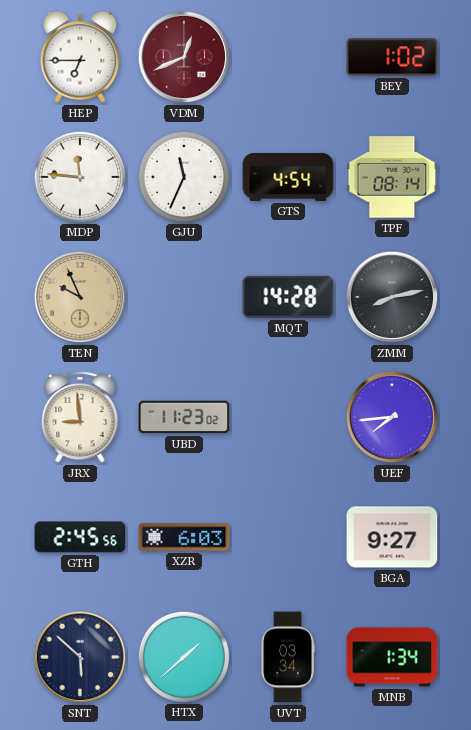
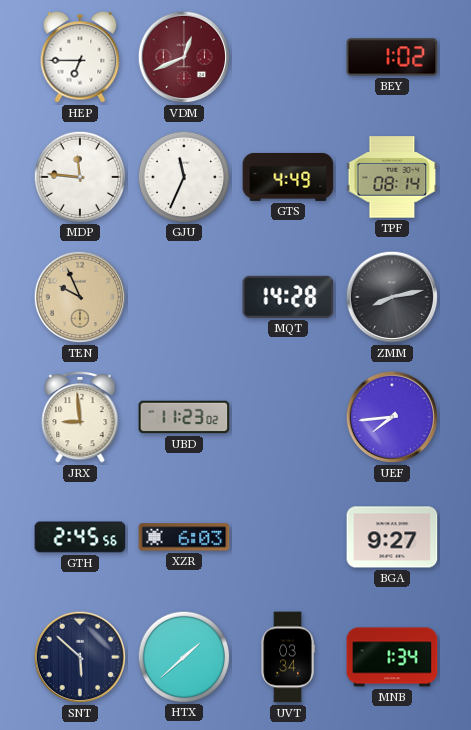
GTS: 4:54 -> 4:49
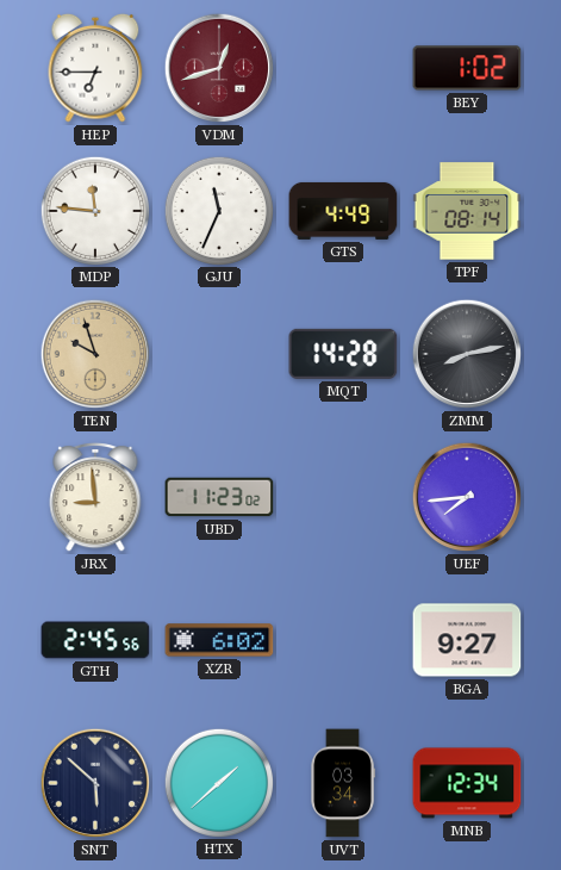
VDM: 12:41 -> 12:42
TEN: 9:56 -> 9:57
XZR: 6:03 -> 6:02
MNB: 1:34 -> 12:34
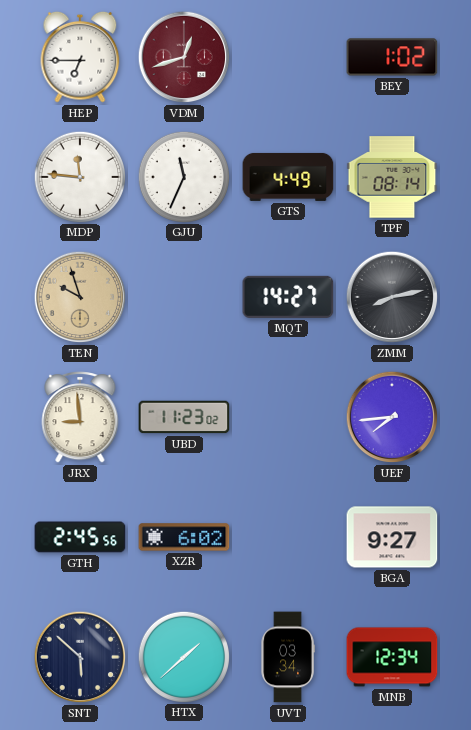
MQT: 14:28 -> 14:27
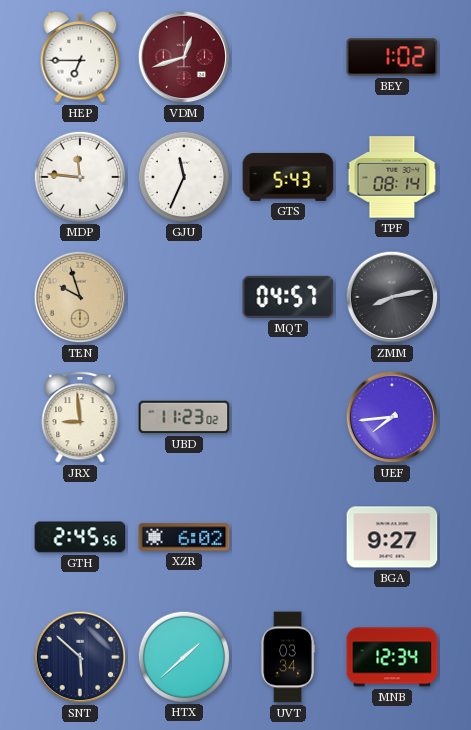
GTS: 4:49 -> 5:43
MQT: 14:27 -> 04:57
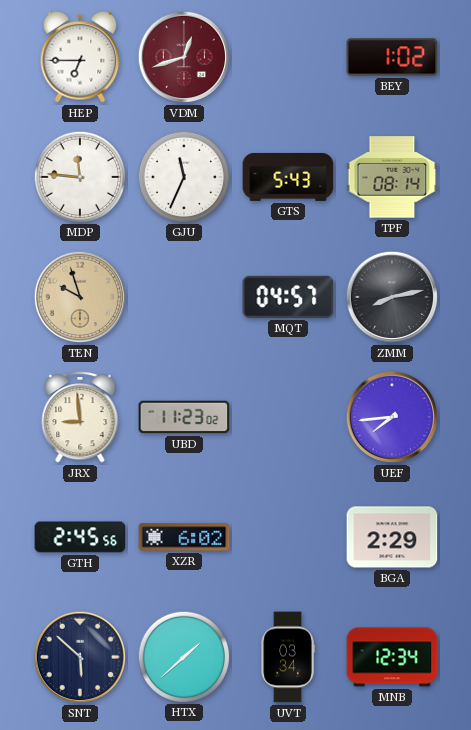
BGA: 9:27 -> 2:29
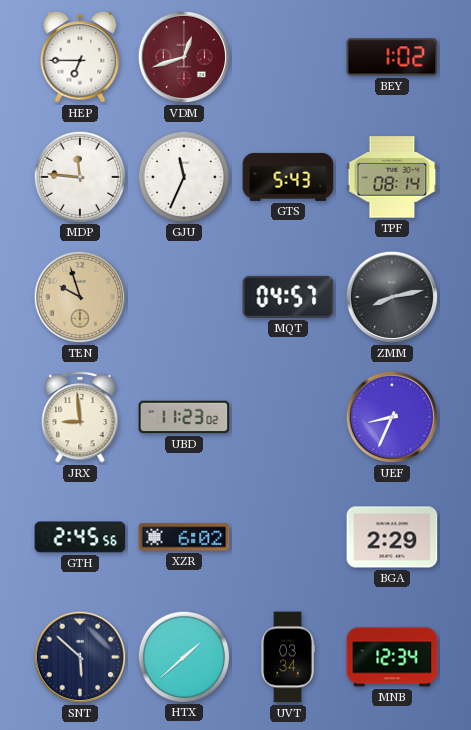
UEF: 7:44 -> 8:34
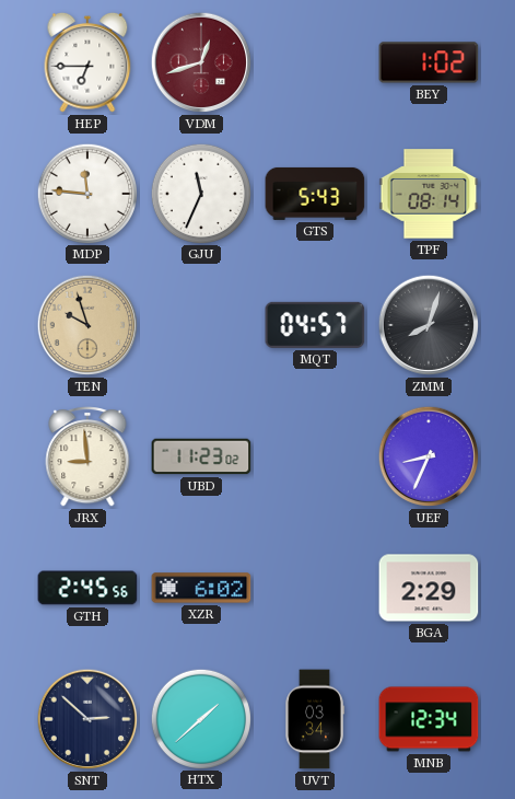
ZMM: 8:13 -> 8:03
SNT: 5:52 -> 2:52
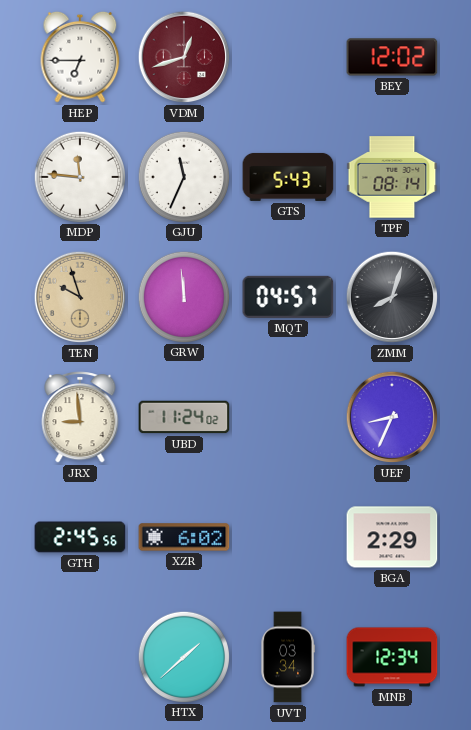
BEY: 1:02 -> 12:02
GRW: none -> 11:59
UBD: 11:23 -> 11:24
SNT: 2:52 -> none
